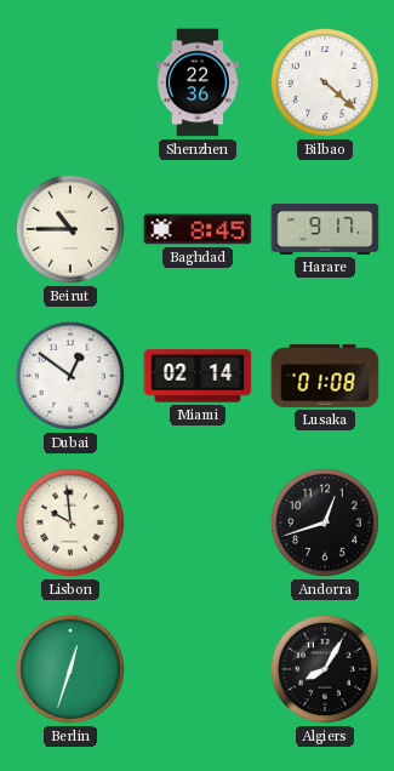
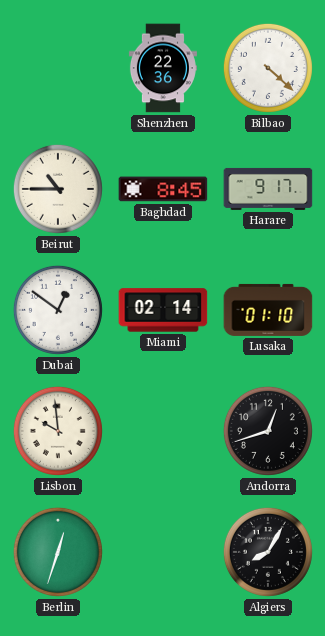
Lusaka: 01:08 -> 01:10
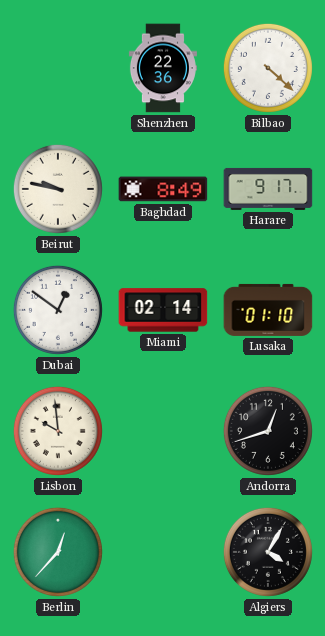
Beirut: 10:45 -> 9:47
Baghdad: 8:45 -> 8:49
Berlin: 12:33 -> 12:37
Algiers: 8:05 -> 4:05
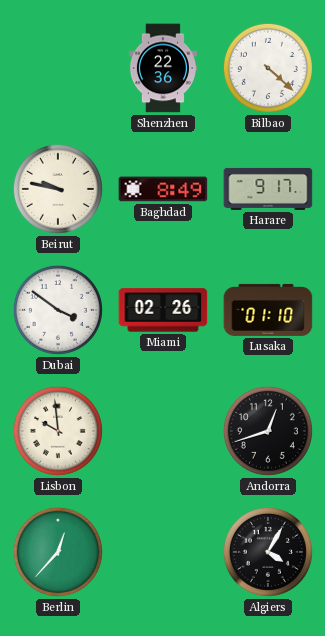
Dubai: 12:51 -> 3:51
Miami: 02:14 -> 02:26
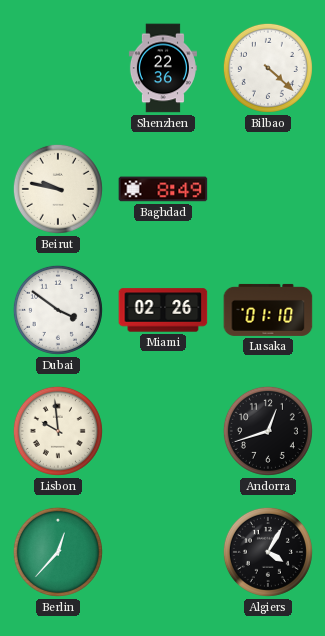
Harare: 9:17 -> none
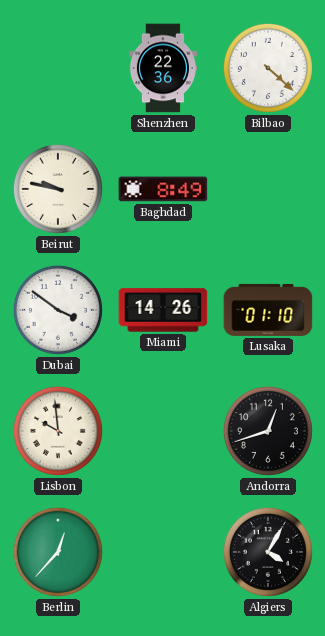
Miami: 02:26 -> 14:26
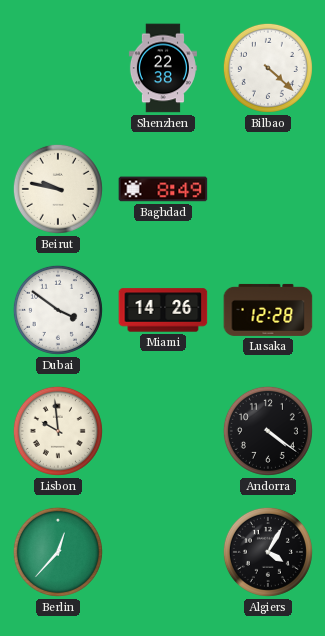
Shenzhen: 22:36 -> 22:38
Lusaka: 01:10 -> 12:28
Andorra: 12:42 -> 4:21
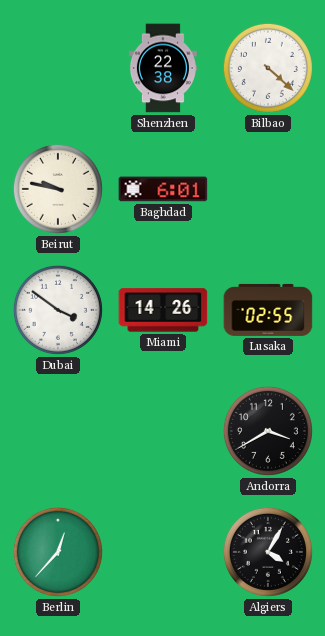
Baghdad: 8:49 -> 6:01
Lusaka: 12:28 -> 02:55
Lisbon: 9:59 -> none
Andorra: 4:21 -> 3:40
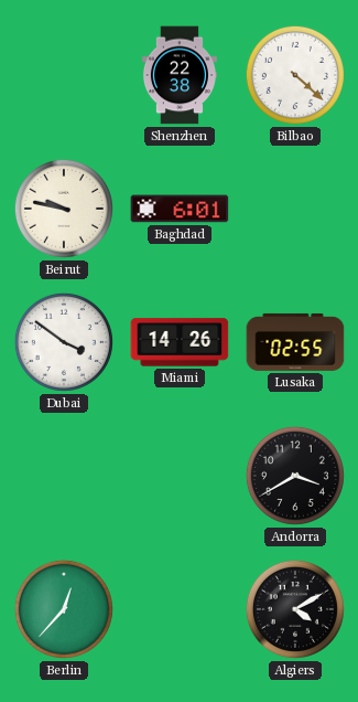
Algiers: 4:05 -> 4:10
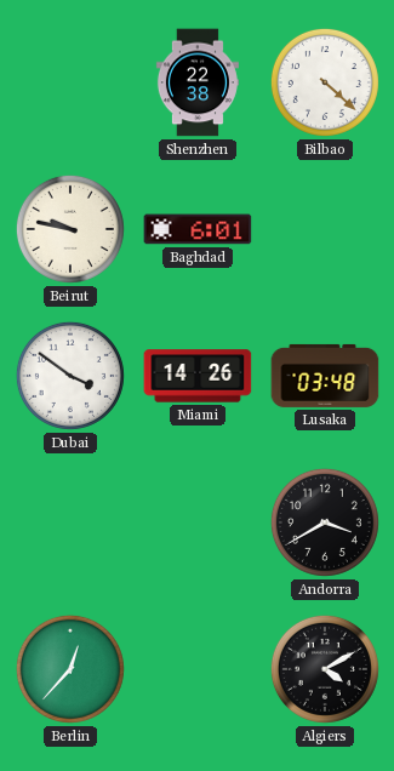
Lusaka: 02:55 -> 03:48
